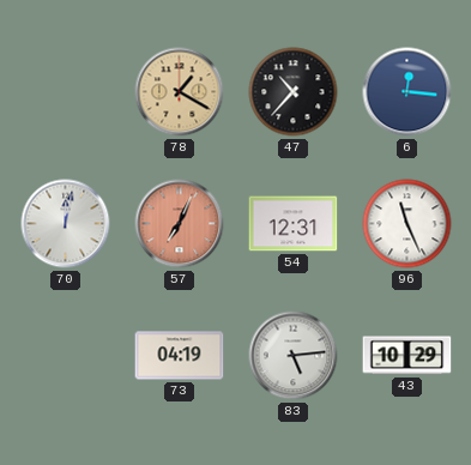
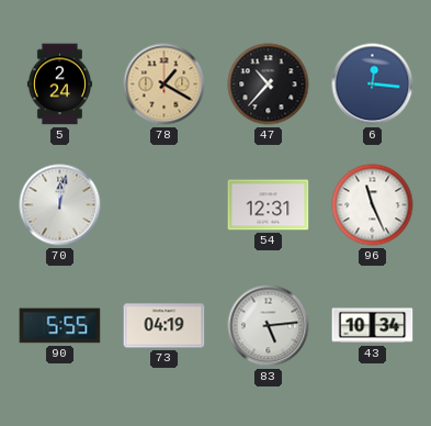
5: none -> 2:24
57: 7:04 -> none
90: none -> 5:55
43: 10:29 -> 10:34
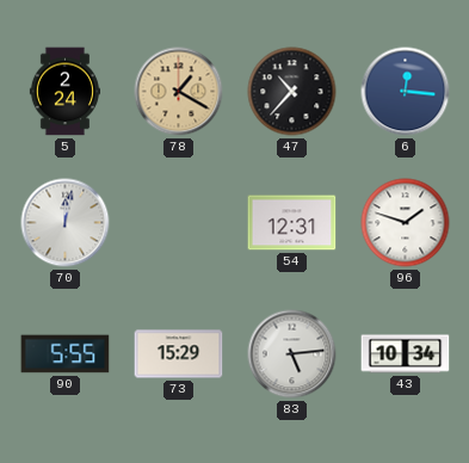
96: 11:26 -> 1:48
73: 04:19 -> 15:29
